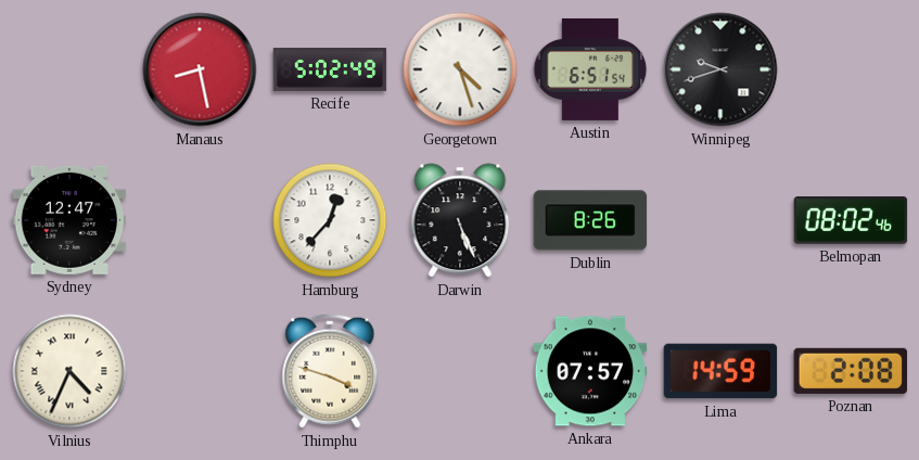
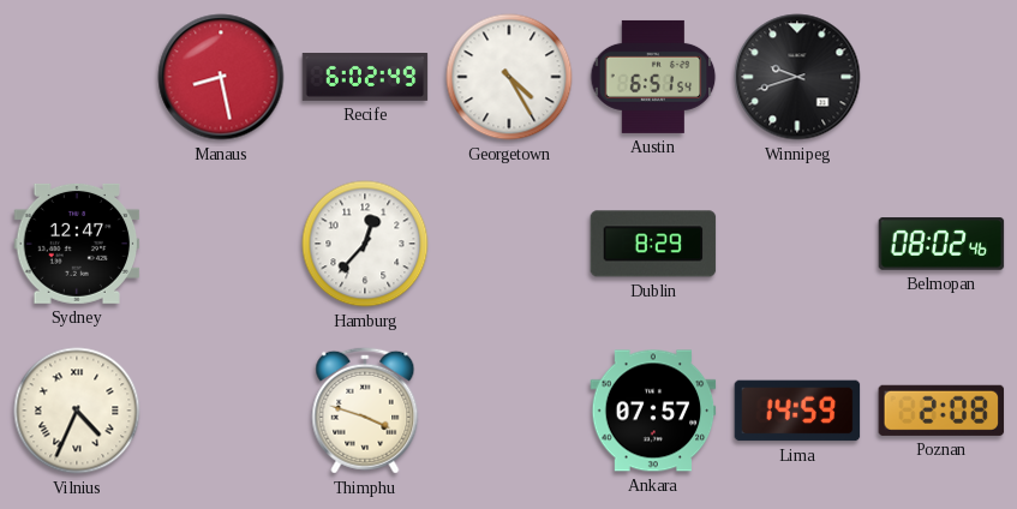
Recife: 5:02 -> 6:02
Georgetown: 4:27 -> 4:25
Darwin: 5:26 -> none
Dublin: 8:26 -> 8:29
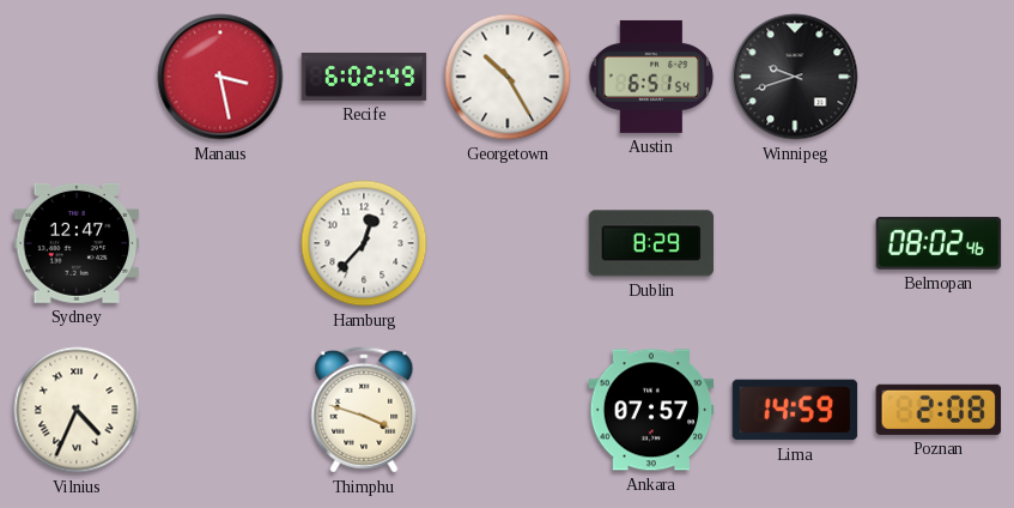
Manaus: 8:28 -> 3:28
Georgetown: 4:25 -> 10:25
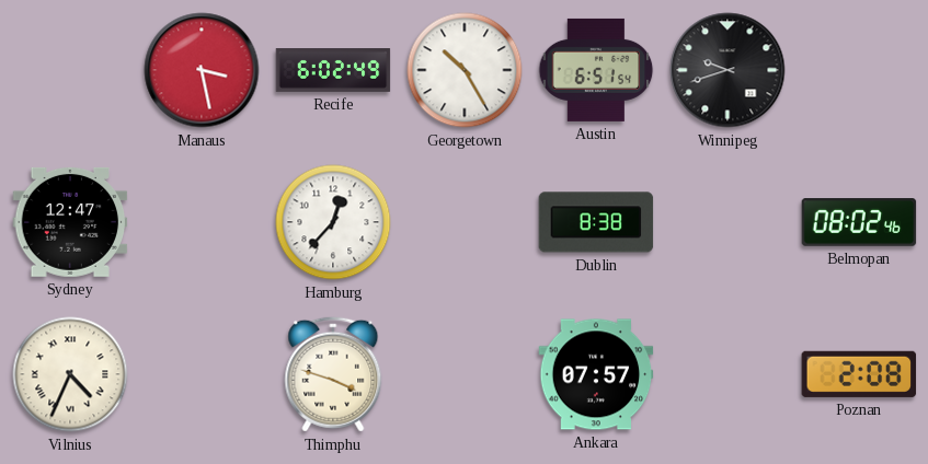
Dublin: 8:29 -> 8:38
Lima: 14:59 -> none
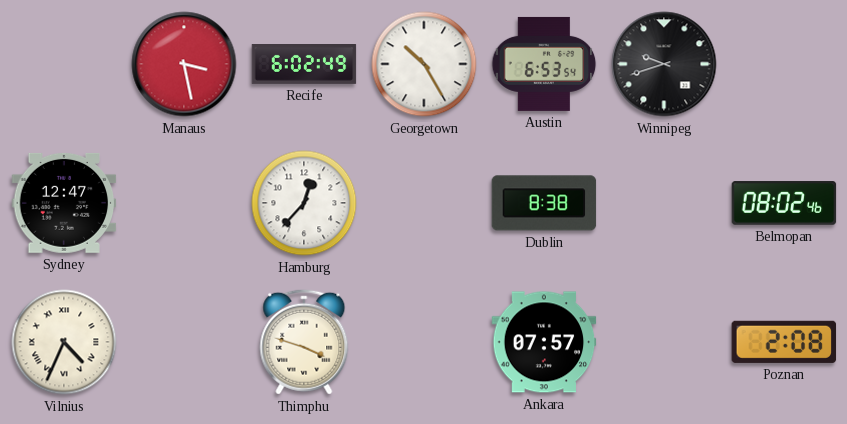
Austin: 6:51 -> 6:53
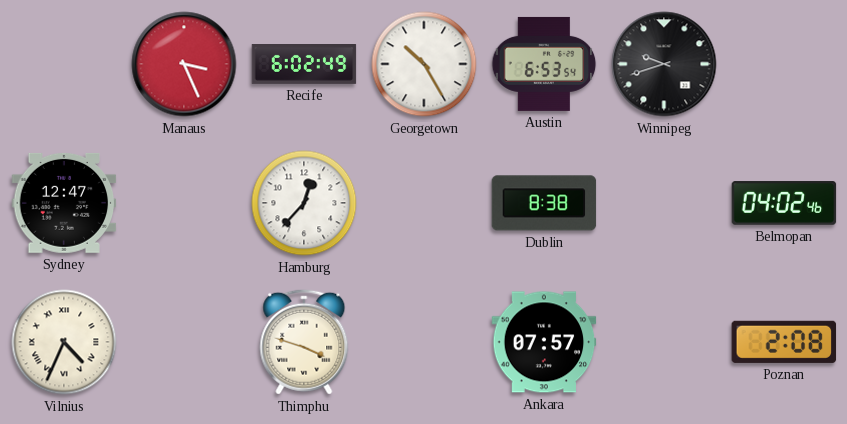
Manaus: 3:28 -> 3:26
Belmopan: 08:02 -> 04:02
